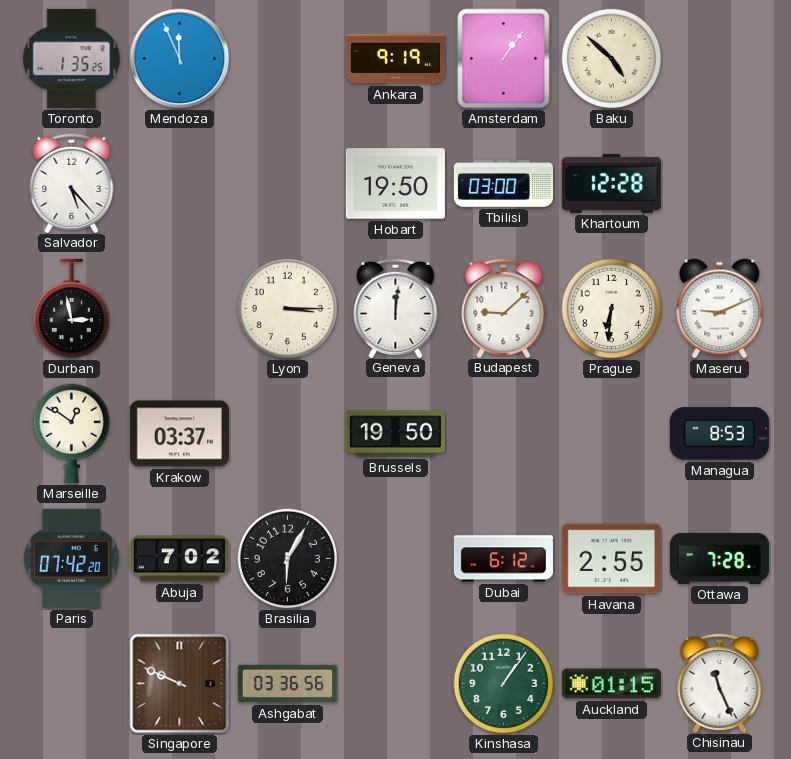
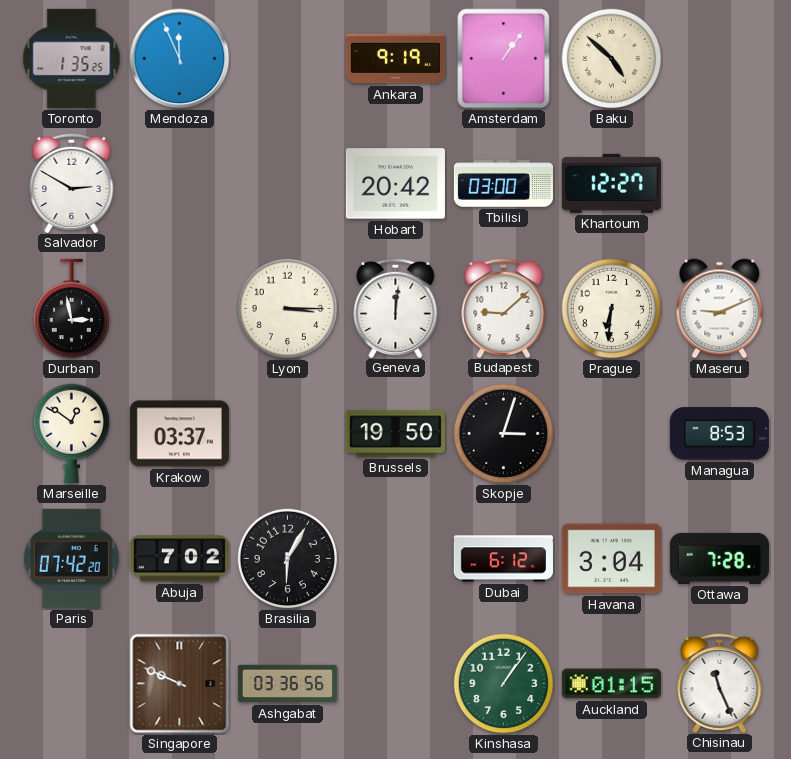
Salvador: 5:23 -> 2:50
Hobart: 19:50 -> 20:42
Khartoum: 12:28 -> 12:27
Skopje: none -> 3:03
Havana: 2:55 -> 3:04
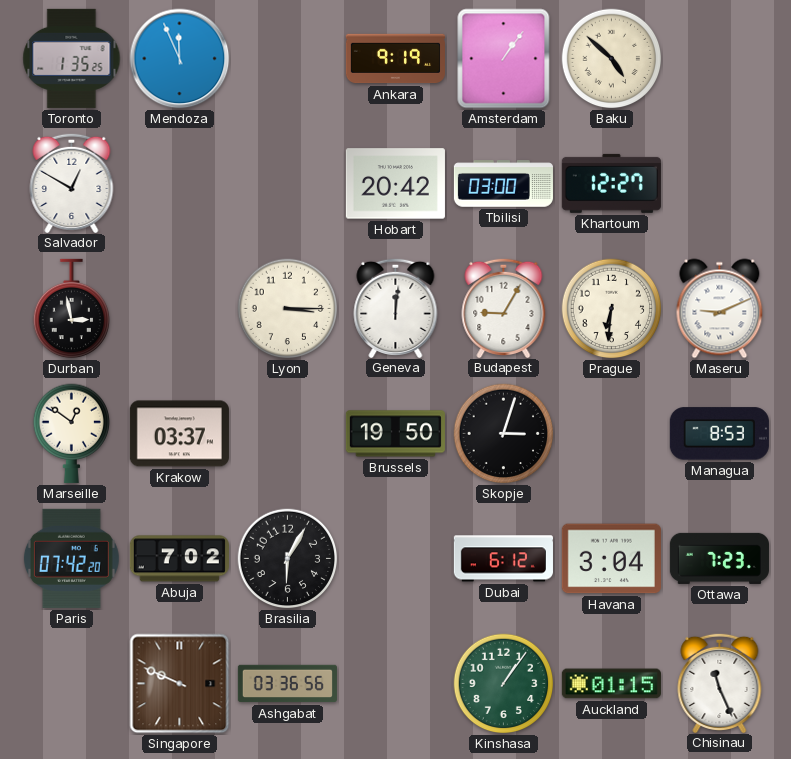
Salvador: 2:50 -> 12:50
Budapest: 9:08 -> 9:05
Ottawa: 7:28 -> 7:23
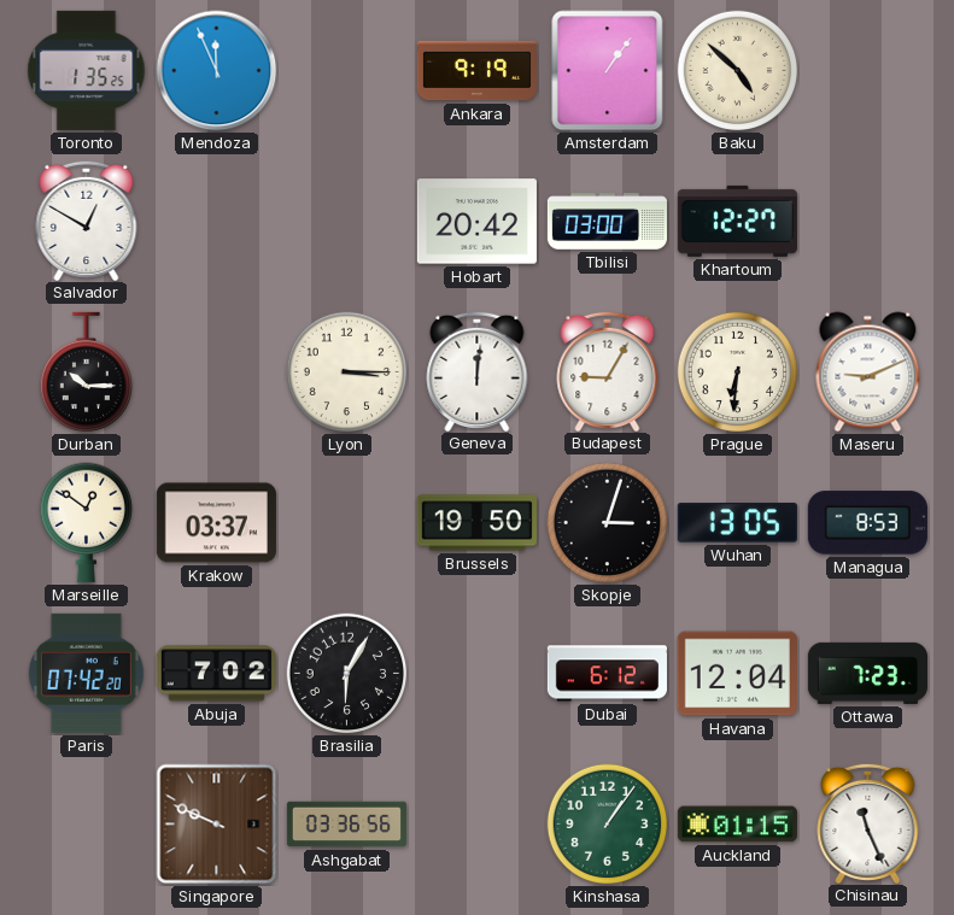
Durban: 2:58 -> 10:15
Wuhan: none -> 13:05
Havana: 3:04 -> 12:04
